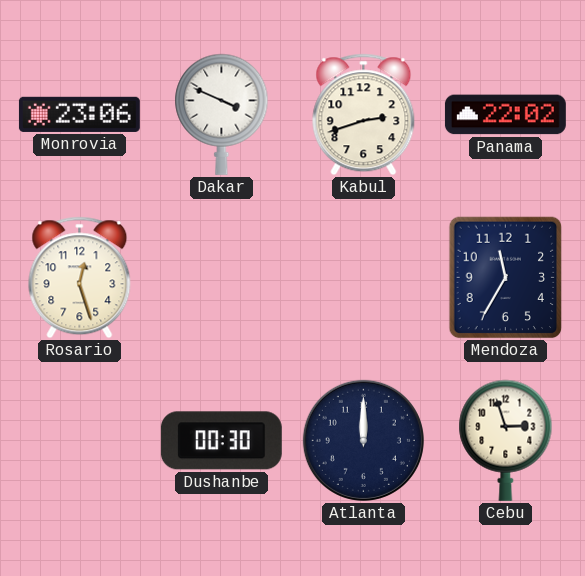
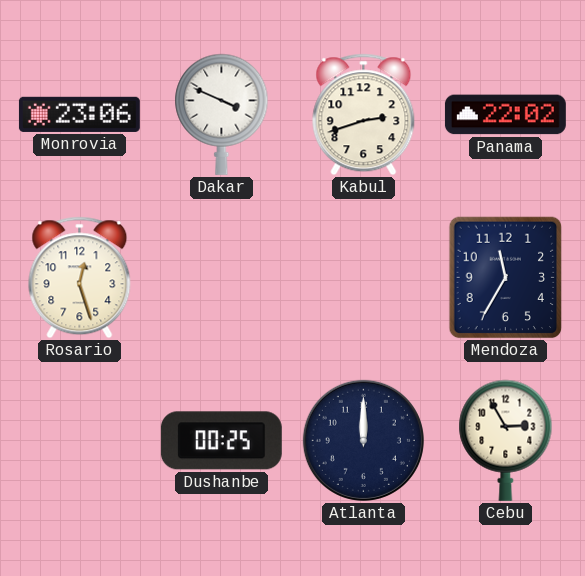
Dushanbe: 00:30 -> 00:25
Cebu: 2:57 -> 2:55
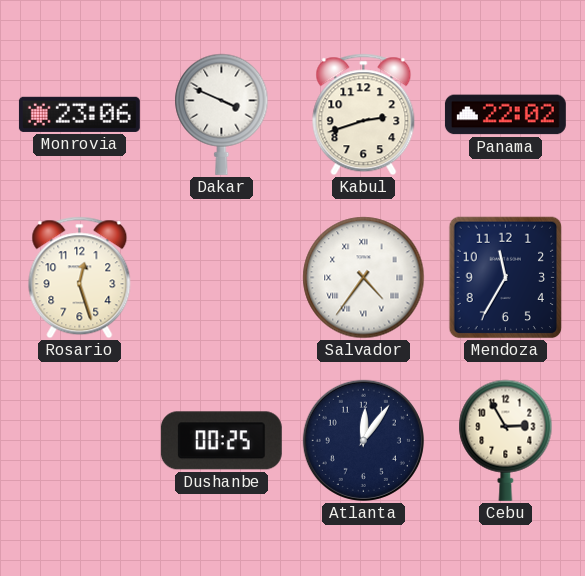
Salvador: none -> 4:36
Atlanta: 12:00 -> 12:06
